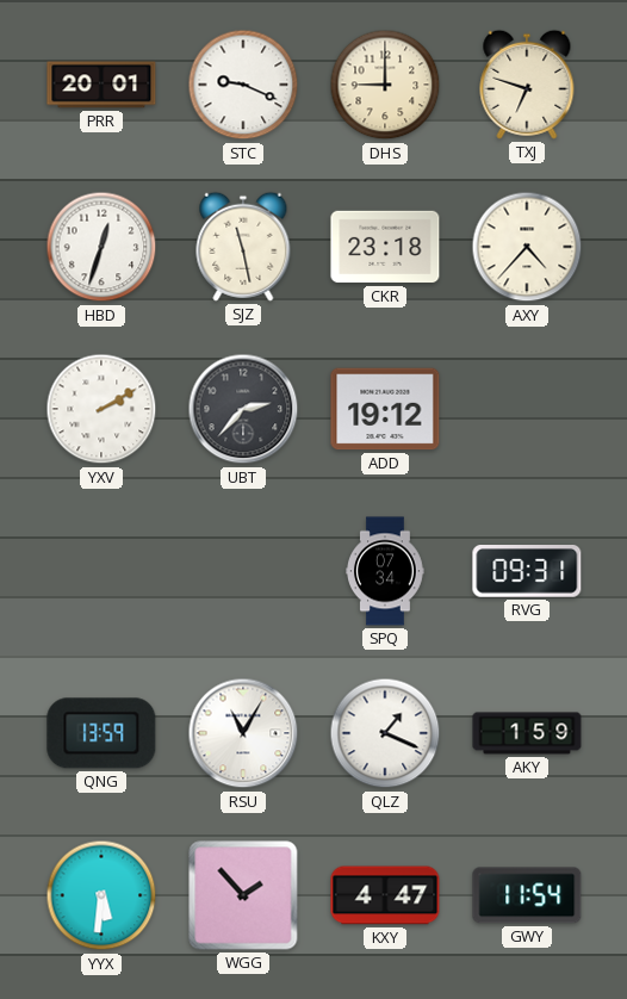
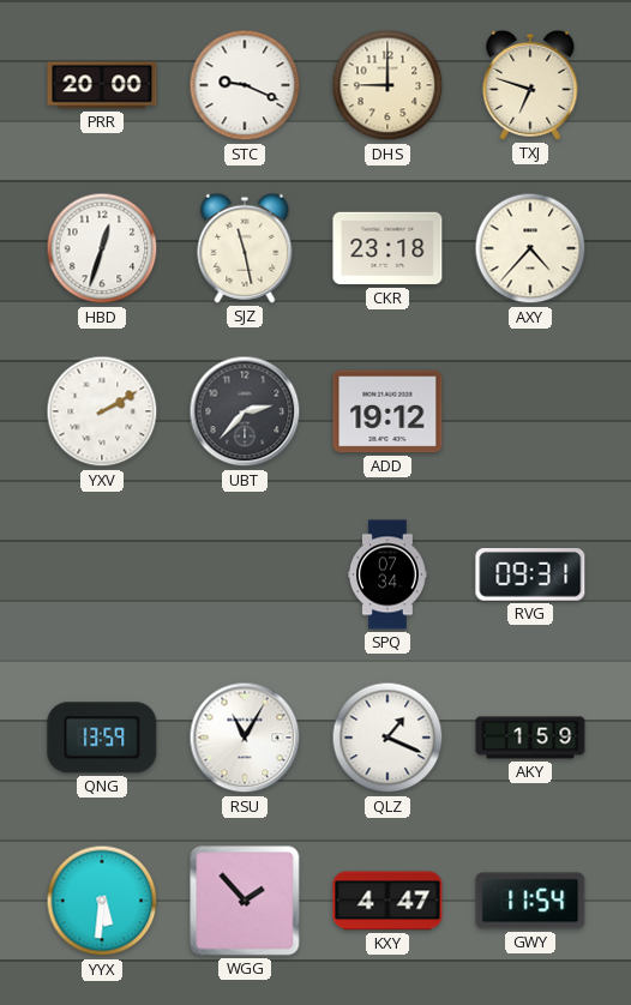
PRR: 20:01 -> 20:00
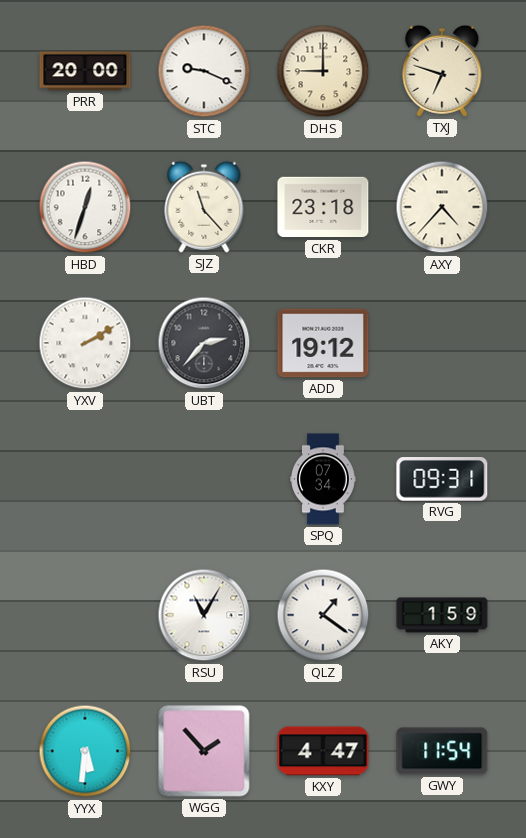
SJZ: 11:28 -> 11:23
QNG: 13:59 -> none
QLZ: 1:19 -> 1:21
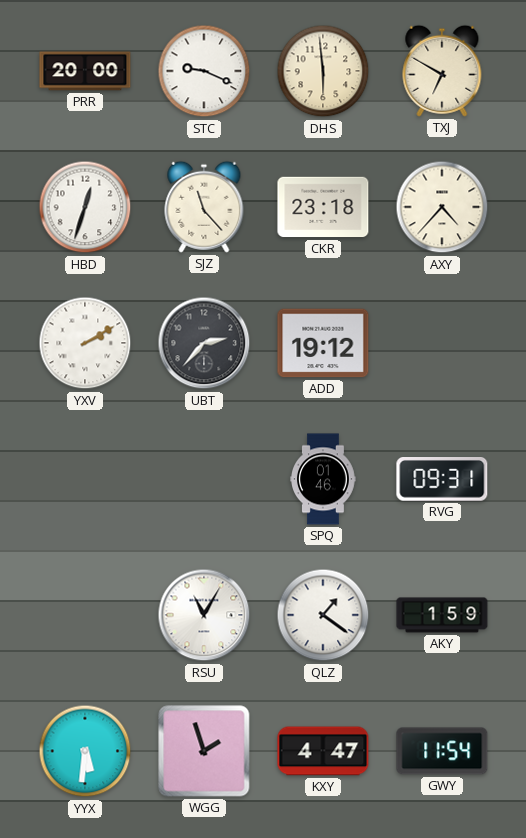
DHS: 9:00 -> 5:59
TXJ: 6:48 -> 6:50
SPQ: 07:34 -> 01:46
WGG: 1:53 -> 1:57
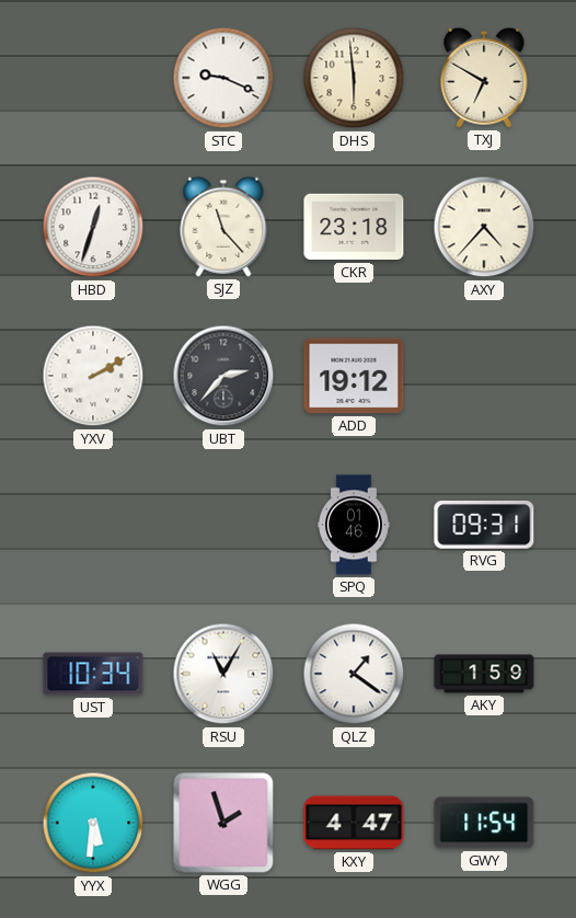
PRR: 20:00 -> none
UST: none -> 10:34
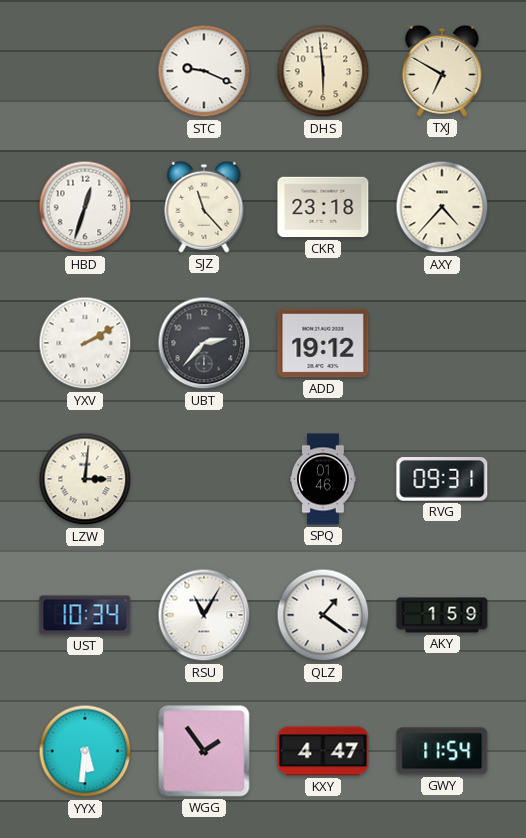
LZW: none -> 3:01
WGG: 1:57 -> 1:54
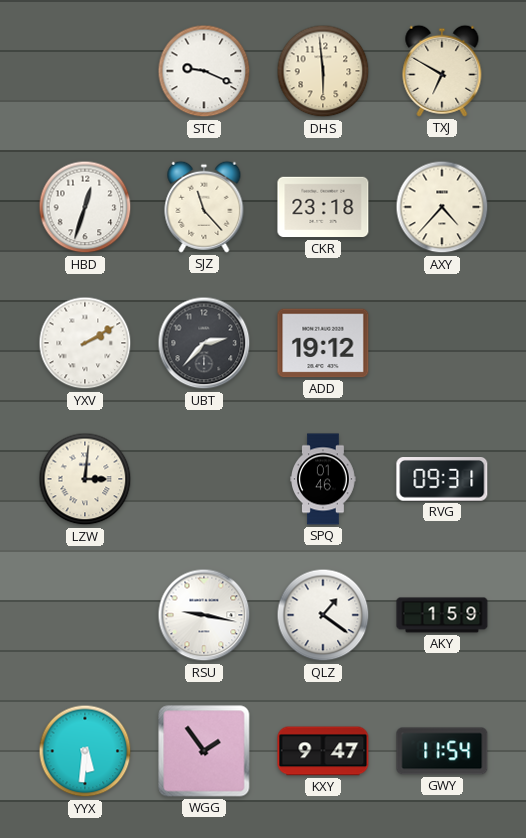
UST: 10:34 -> none
RSU: 11:05 -> 9:17
KXY: 4:47 -> 9:47
